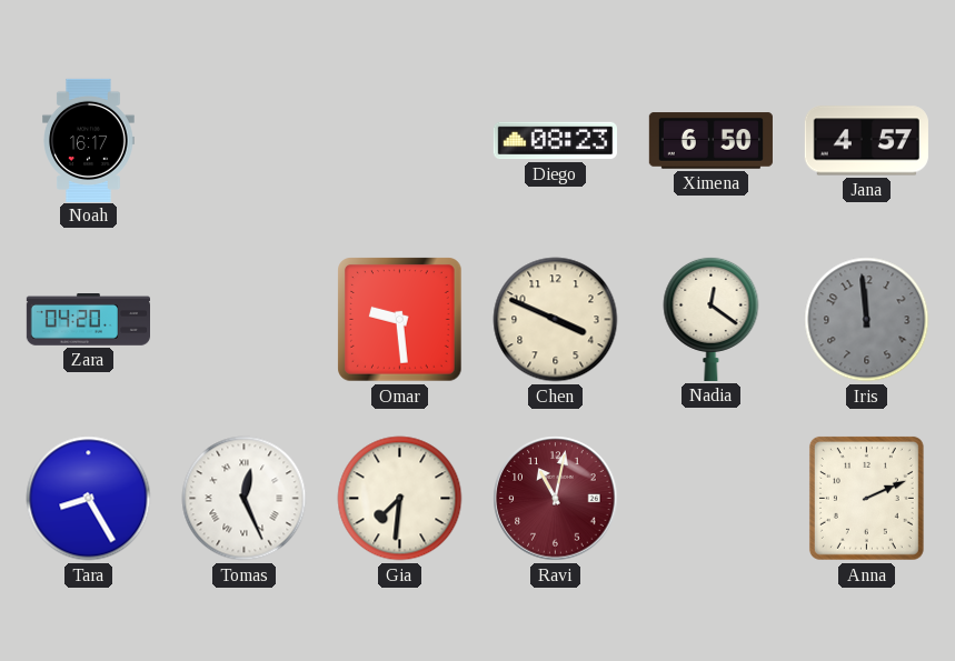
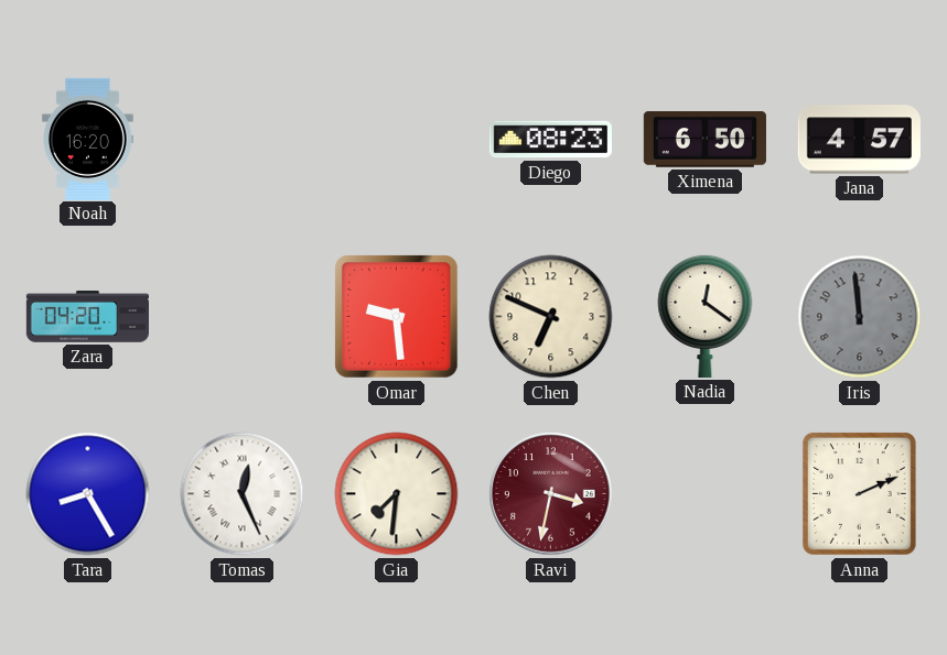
Noah: 16:17 -> 16:20
Chen: 3:49 -> 6:49
Ravi: 11:02 -> 3:32
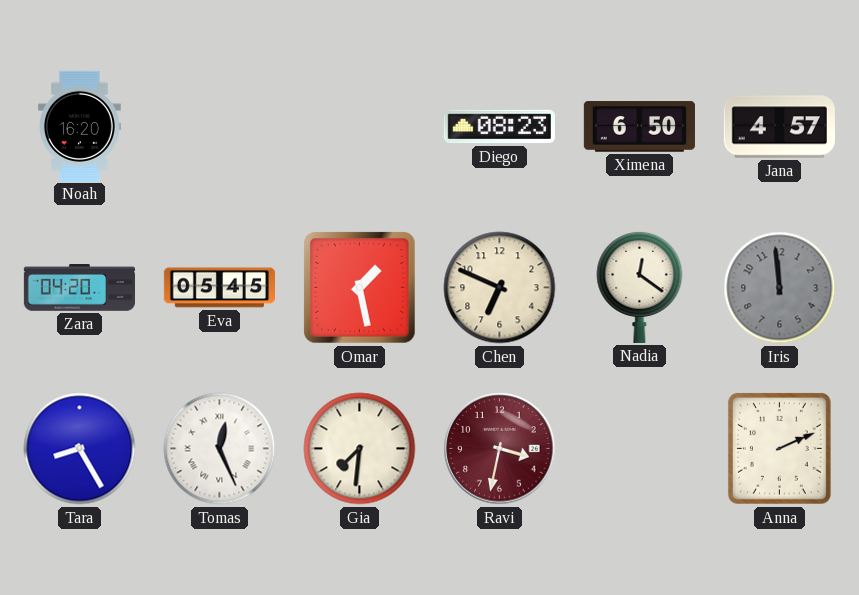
Eva: none -> 05:45
Omar: 9:29 -> 1:28
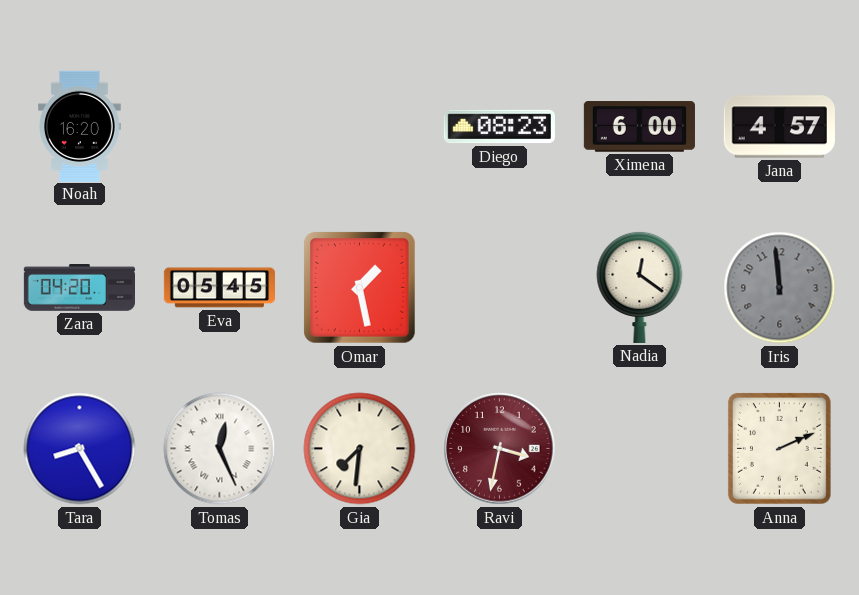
Ximena: 6:50 -> 6:00
Chen: 6:49 -> none
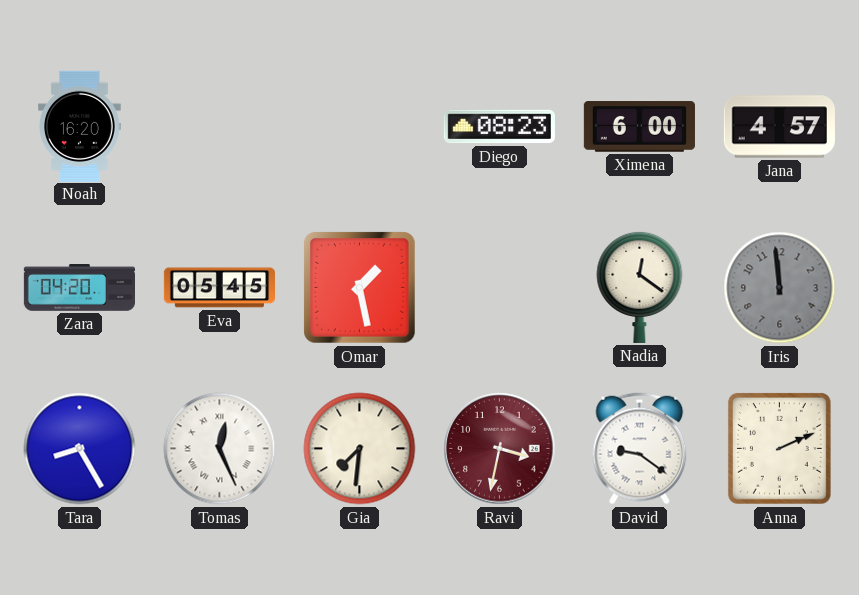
David: none -> 9:21
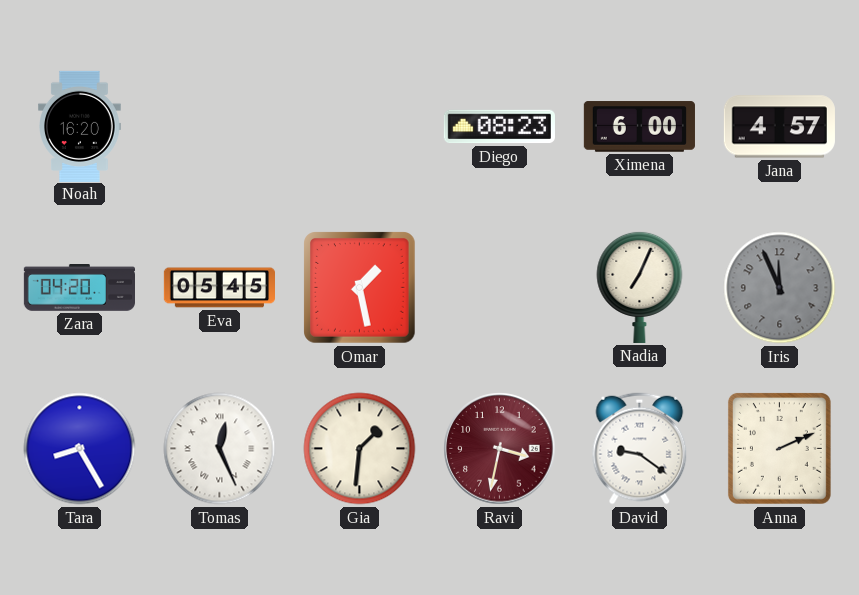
Nadia: 12:21 -> 7:04
Iris: 11:59 -> 11:56
Gia: 7:31 -> 1:31
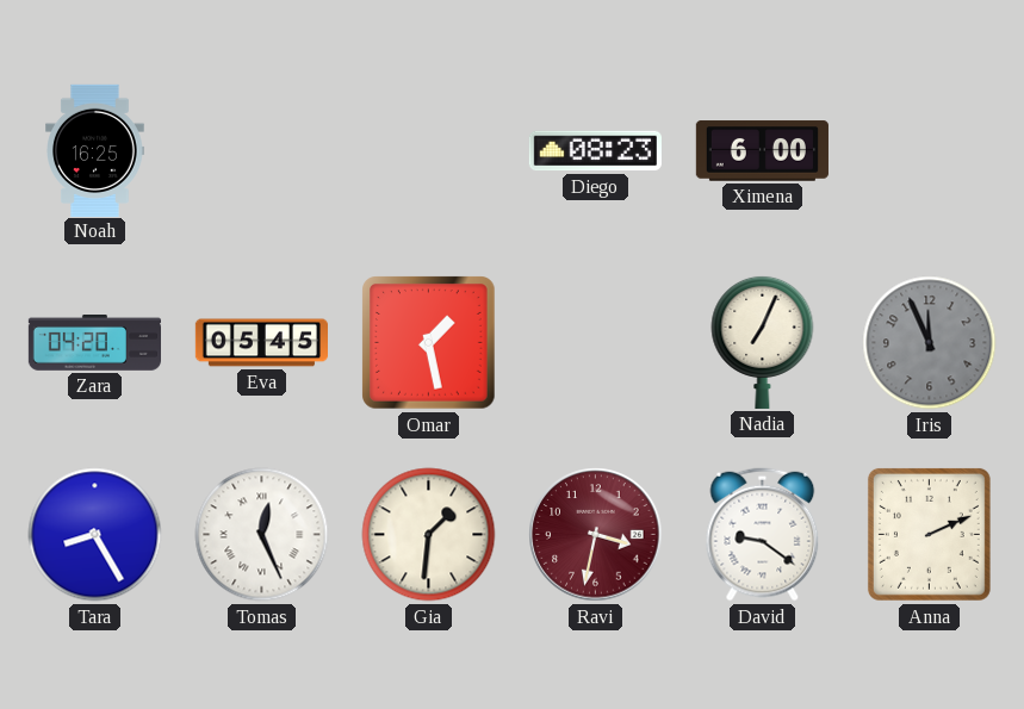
Noah: 16:20 -> 16:25
Jana: 4:57 -> none
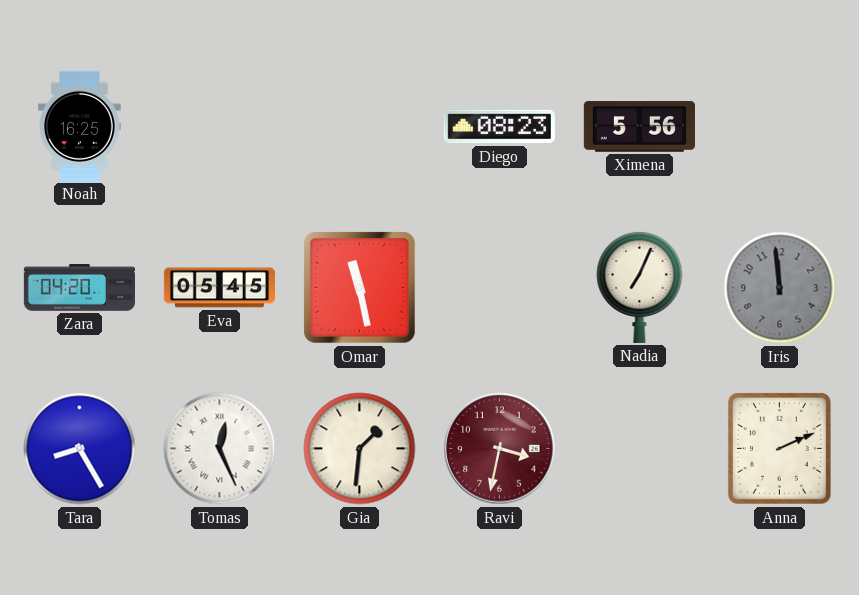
Ximena: 6:00 -> 5:56
Omar: 1:28 -> 11:28
Iris: 11:56 -> 11:59
David: 9:21 -> none
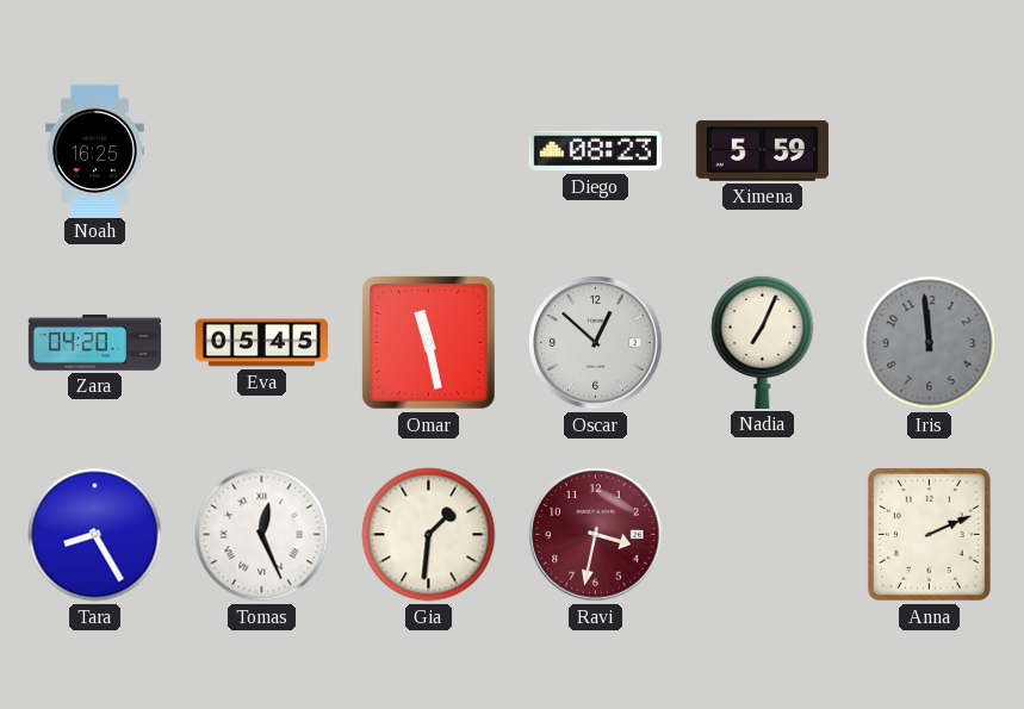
Ximena: 5:56 -> 5:59
Oscar: none -> 12:52
